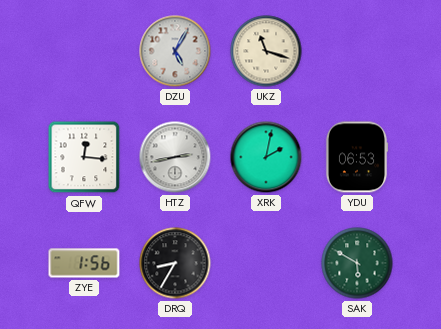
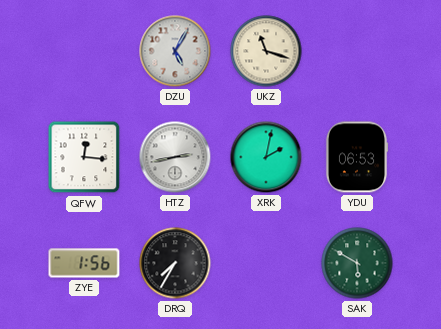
DRQ: 8:35 -> 7:35
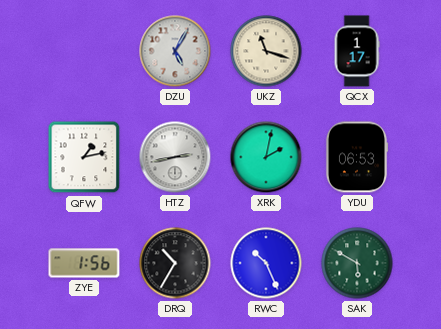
QCX: none -> 1:17
QFW: 12:16 -> 1:13
DRQ: 7:35 -> 10:35
RWC: none -> 10:26
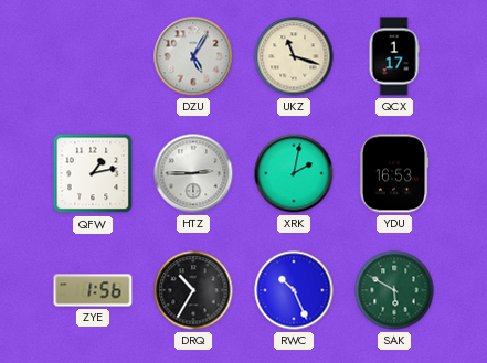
HTZ: 2:43 -> 2:45
YDU: 06:53 -> 16:53
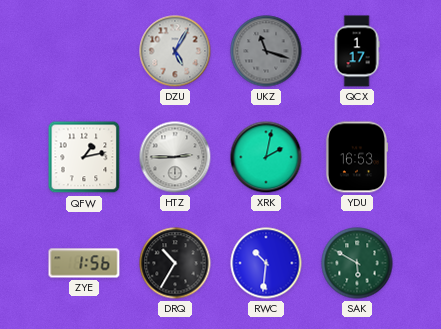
UKZ dial: cream -> grey
RWC: 10:26 -> 10:31
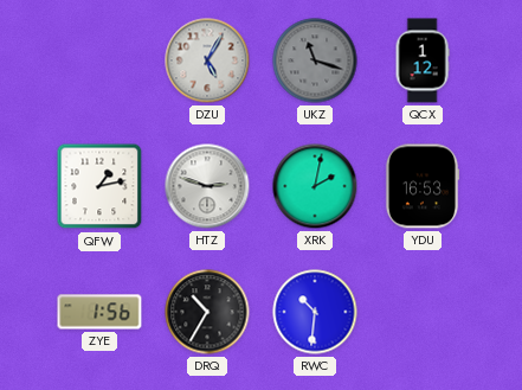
QCX: 1:17 -> 1:12
HTZ: 2:45 -> 2:48
SAK: 5:50 -> none
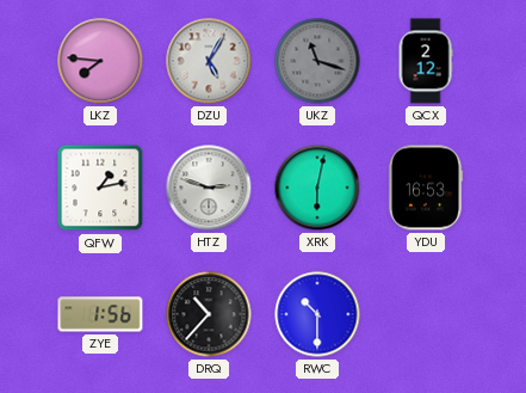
LKZ: none -> 7:46
QCX: 1:12 -> 2:12
XRK: 2:02 -> 6:02
DRQ: 10:35 -> 10:37
RWC: 10:31 -> 10:30
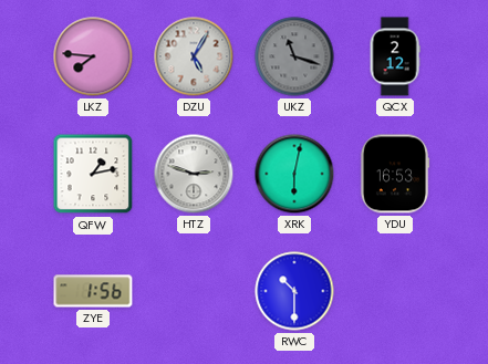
DRQ: 10:37 -> none
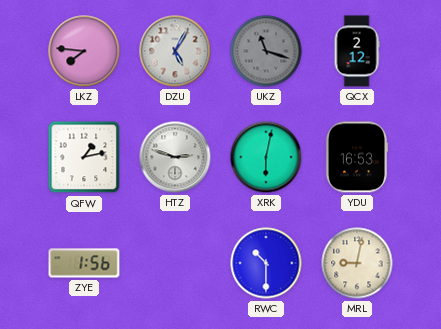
MRL: none -> 9:02
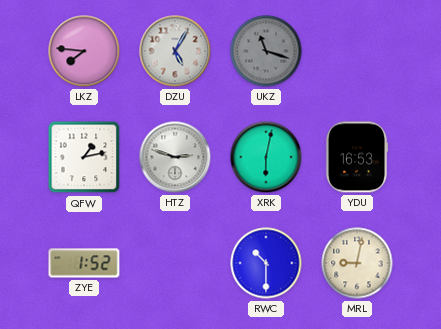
QCX: 2:12 -> none
ZYE: 1:56 -> 1:52
